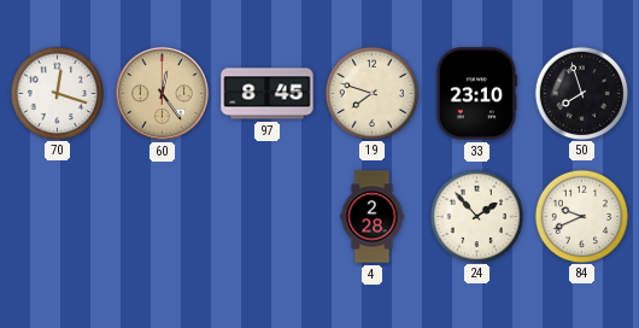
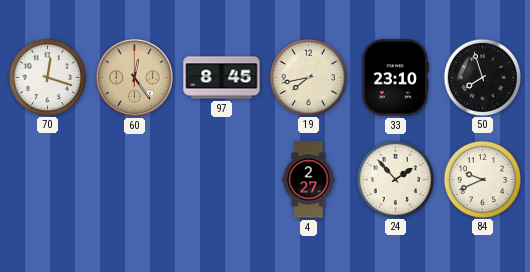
19: 7:48 -> 7:43
4: 2:28 -> 2:27
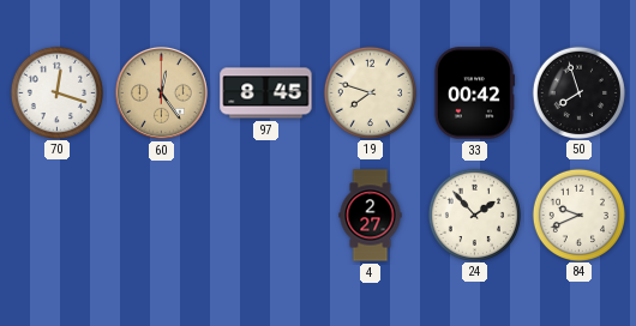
19: 7:43 -> 7:48
33: 23:10 -> 00:42
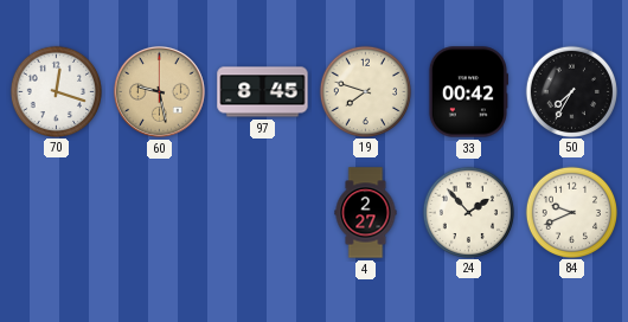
60: 12:24 -> 9:28
50: 7:57 -> 7:35
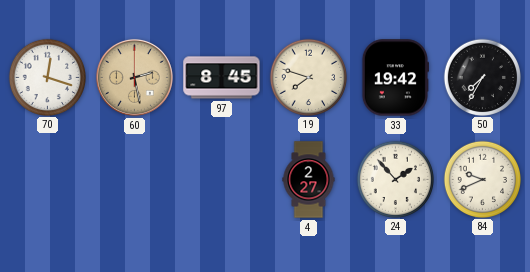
60: 9:28 -> 2:28
33: 00:42 -> 19:42
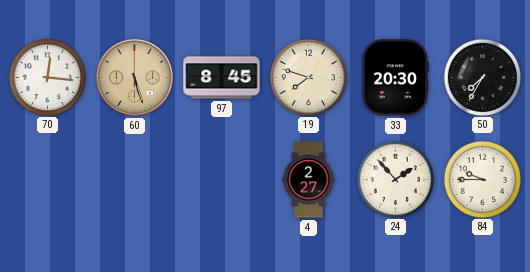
70: 12:18 -> 12:16
60: 2:28 -> 5:27
33: 19:42 -> 20:30
84: 9:41 -> 9:45
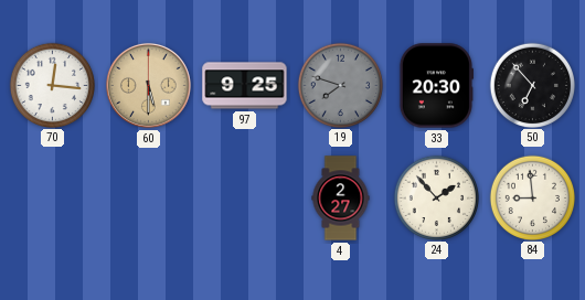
60: 5:27 -> 5:30
97: 8:45 -> 9:25
19 dial: cream -> grey
50: 7:35 -> 6:53
84: 9:45 -> 8:59
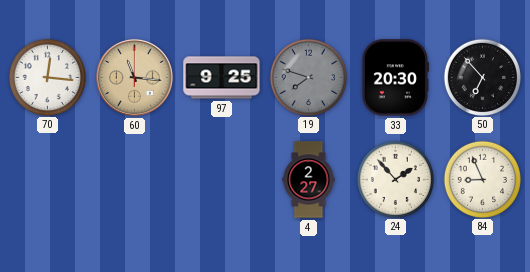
60: 5:30 -> 11:16
84: 8:59 -> 8:56
